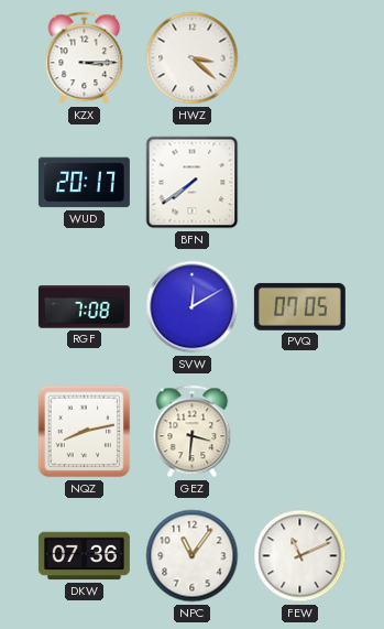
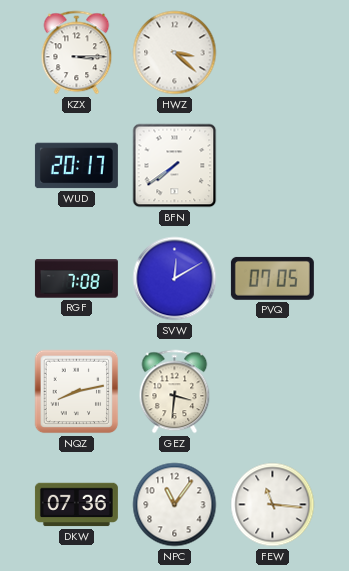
FEW: 11:11 -> 11:16
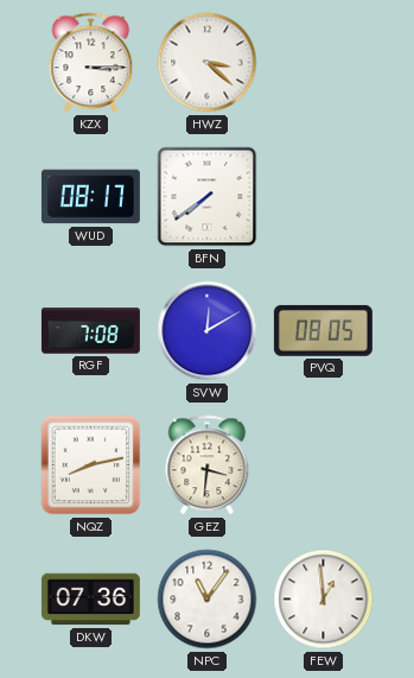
WUD: 20:17 -> 08:17
PVQ: 07:05 -> 08:05
FEW: 11:16 -> 12:59
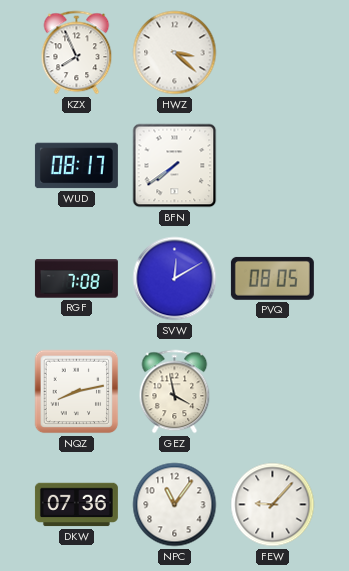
KZX: 3:15 -> 7:56
GEZ: 3:31 -> 3:58
FEW: 12:59 -> 9:07
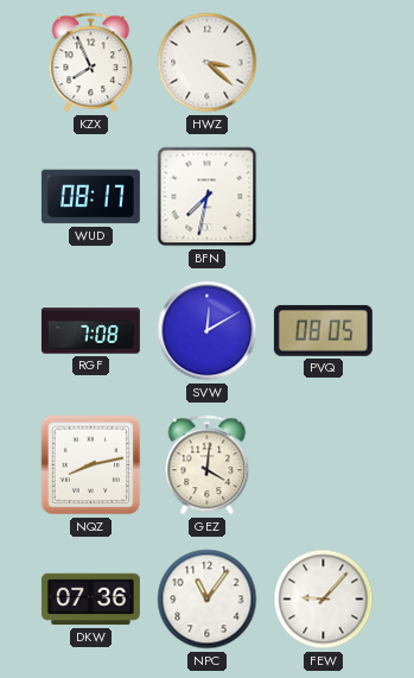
BFN: 7:39 -> 7:32
GEZ: 3:58 -> 4:01
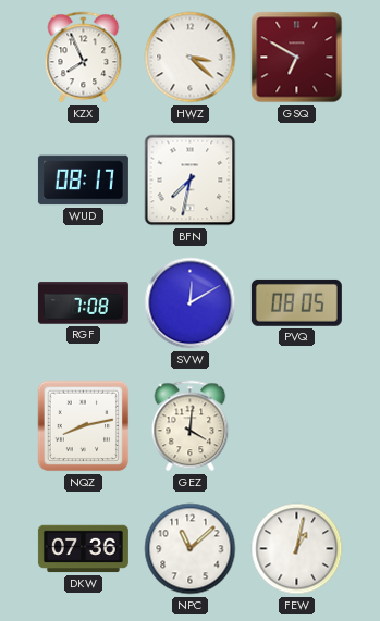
GSQ: none -> 6:50
NPC: 11:06 -> 11:08
FEW: 9:07 -> 1:02
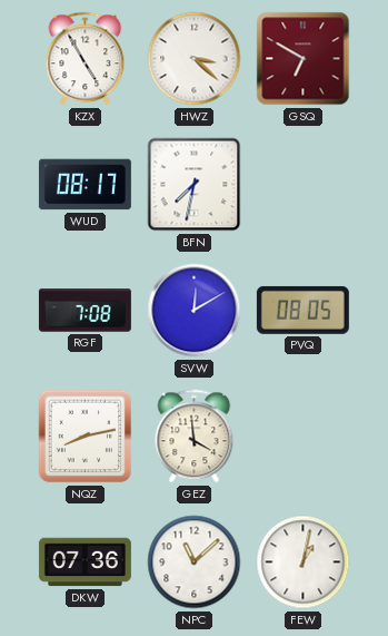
KZX: 7:56 -> 4:55
GEZ: 4:01 -> 3:59
